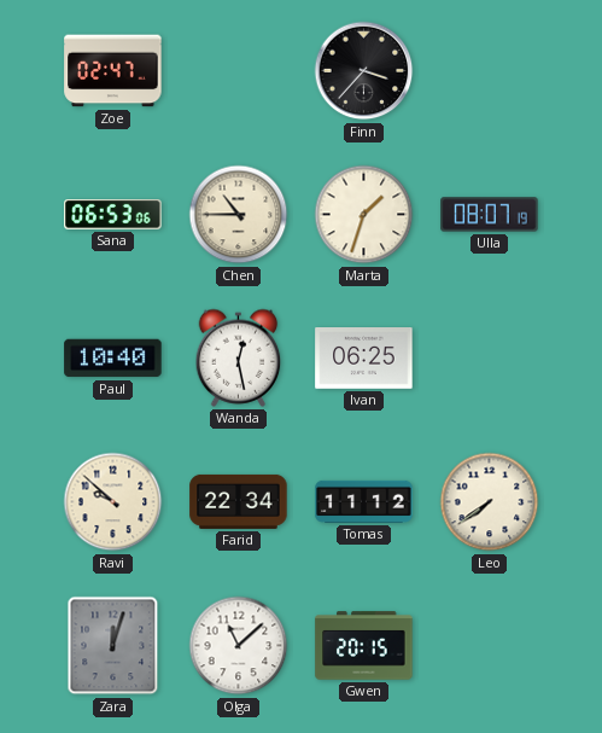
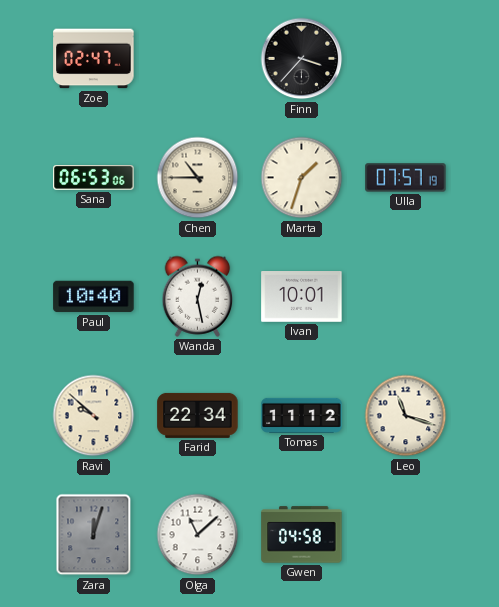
Ulla: 08:07 -> 07:57
Ivan: 06:25 -> 10:01
Leo: 7:39 -> 11:18
Gwen: 20:15 -> 04:58
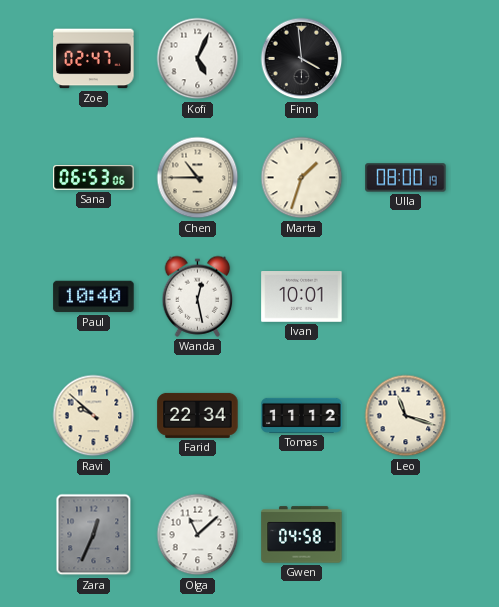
Kofi: none -> 5:04
Finn: 3:37 -> 3:59
Ulla: 07:57 -> 08:00
Zara: 12:03 -> 12:34
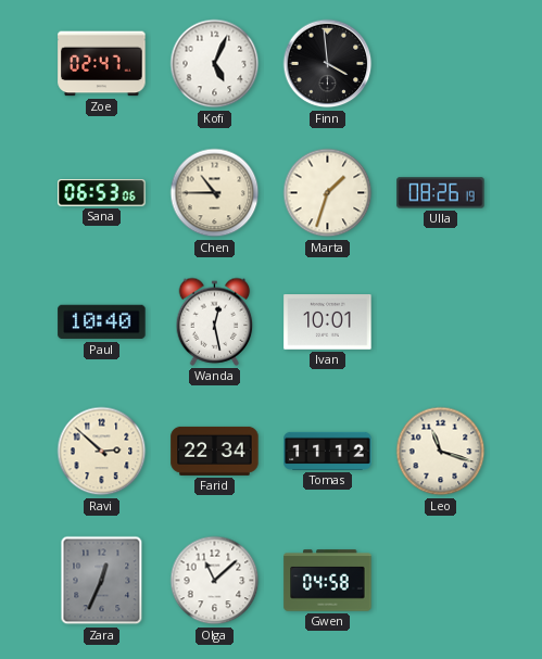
Ulla: 08:00 -> 08:26
Ravi: 9:52 -> 2:52
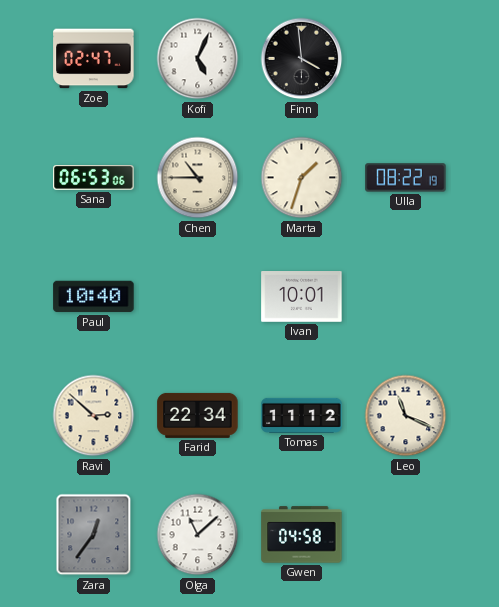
Ulla: 08:26 -> 08:22
Wanda: 12:28 -> none
Leo: 11:18 -> 11:19
Zara: 12:34 -> 12:36
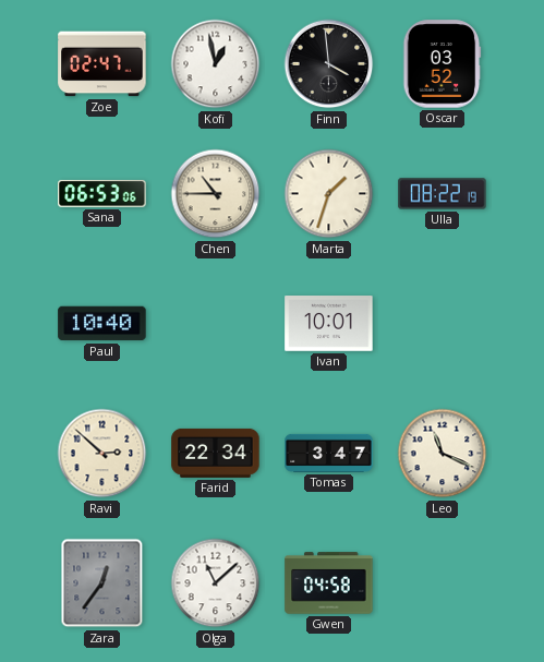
Kofi: 5:04 -> 12:58
Oscar: none -> 03:52
Tomas: 11:12 -> 3:47
